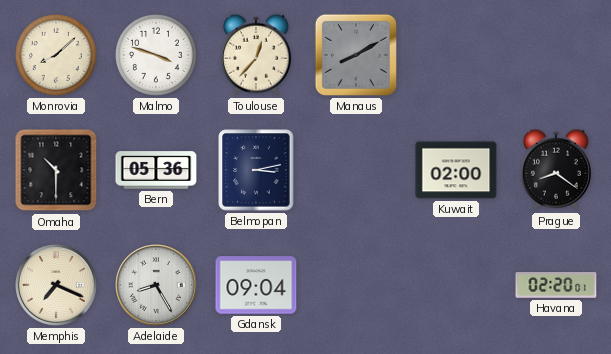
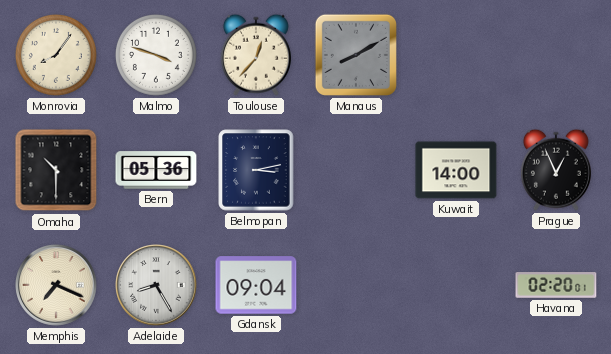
Monrovia: 8:08 -> 8:06
Kuwait: 02:00 -> 14:00
Prague: 8:21 -> 12:56
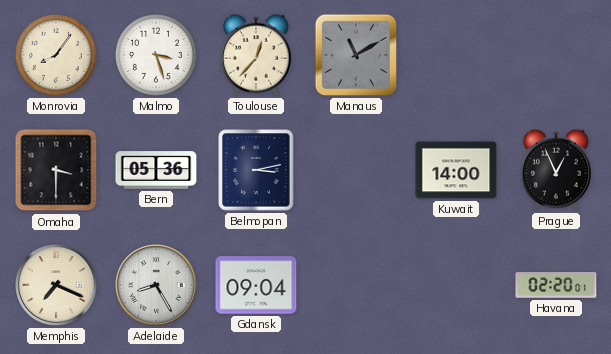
Malmo: 3:48 -> 3:27
Manaus: 8:10 -> 11:10
Omaha: 10:30 -> 3:30
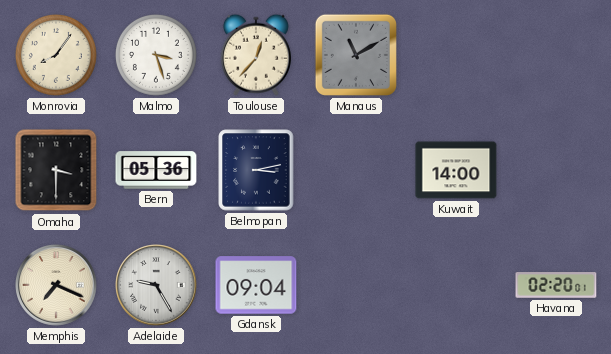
Prague: 12:56 -> none
Adelaide: 8:25 -> 9:25
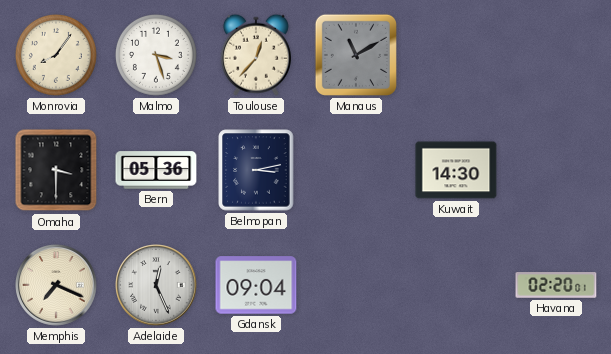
Kuwait: 14:00 -> 14:30
Adelaide: 9:25 -> 12:26
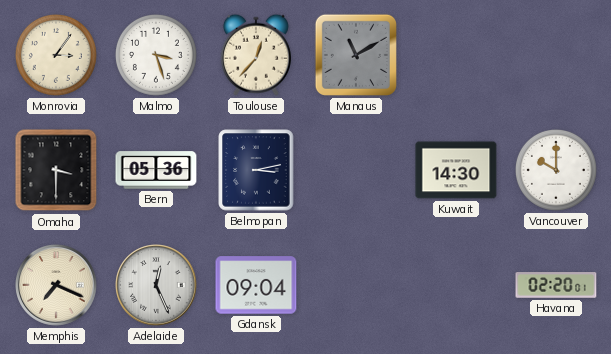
Monrovia: 8:06 -> 3:06
Vancouver: none -> 10:00
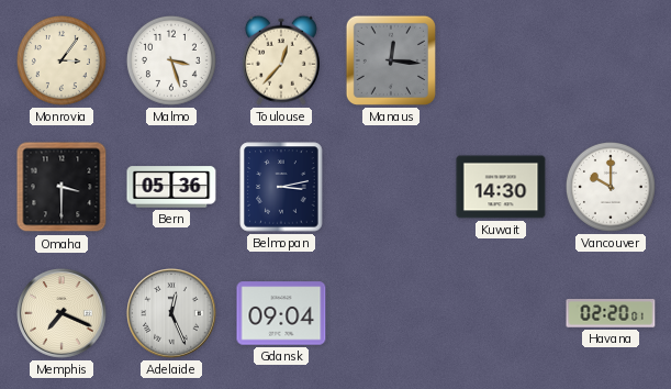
Manaus: 11:10 -> 12:16
